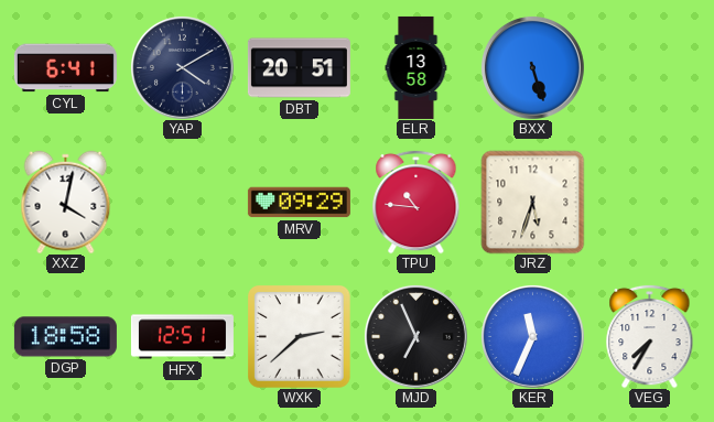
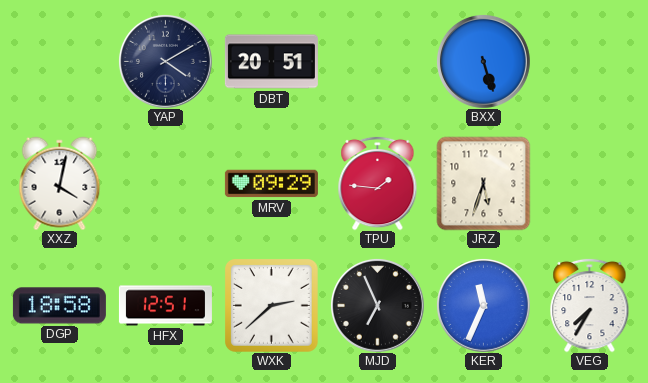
CYL: 6:41 -> none
ELR: 13:58 -> none
TPU: 10:46 -> 1:46
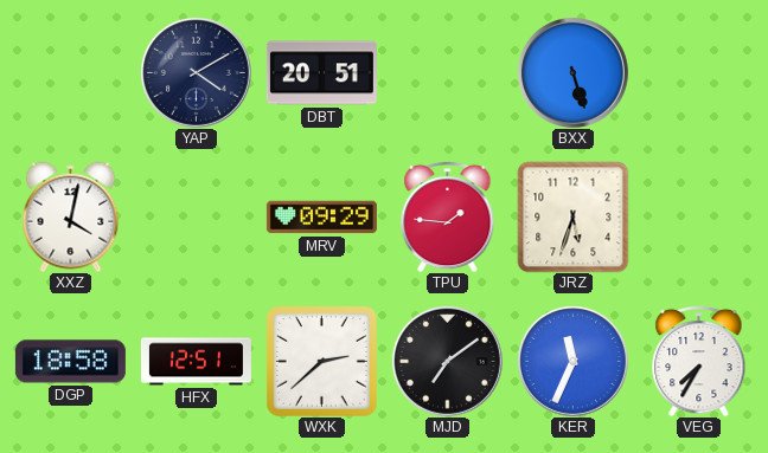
MJD: 6:56 -> 7:09
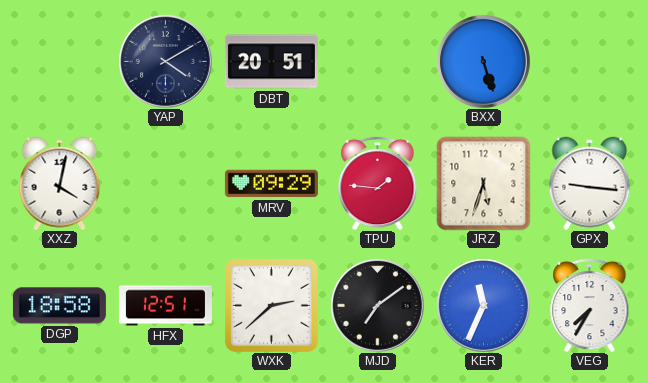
GPX: none -> 9:16
